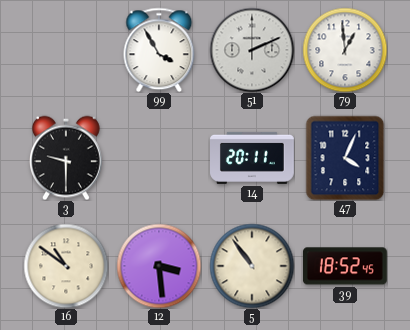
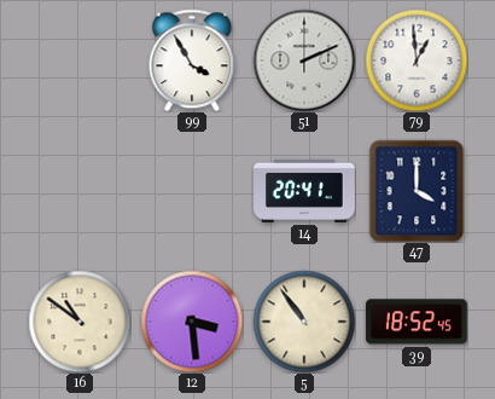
3: 9:30 -> none
14: 20:11 -> 20:41
47: 4:04 -> 4:00
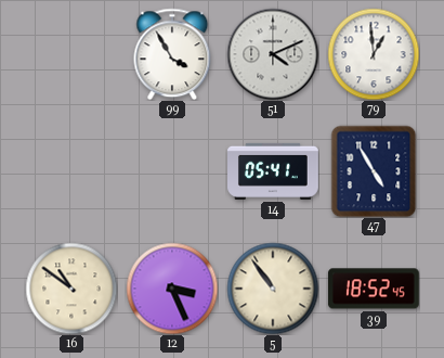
51: 2:11 -> 4:11
14: 20:41 -> 05:41
47: 4:00 -> 4:55
12: 3:29 -> 3:26
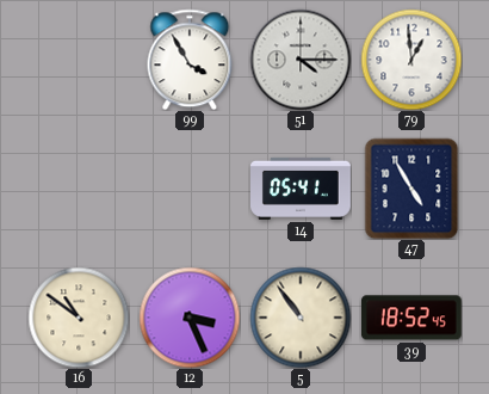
51: 4:11 -> 4:15
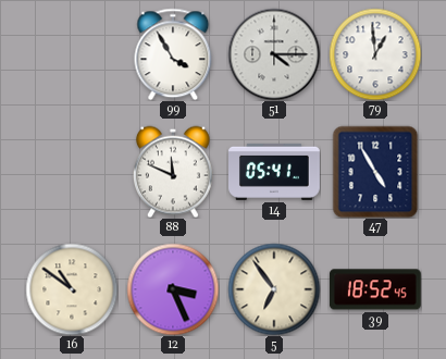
88: none -> 11:49
5: 10:54 -> 6:54
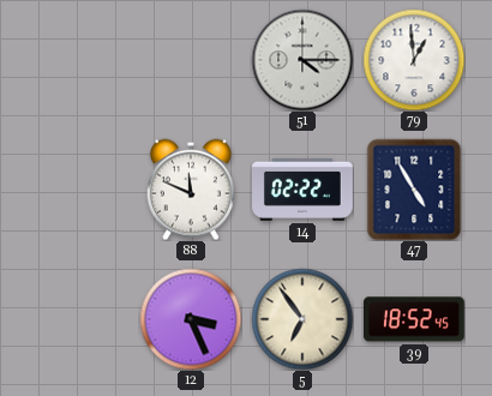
99: 3:55 -> none
14: 05:41 -> 02:22
16: 10:51 -> none
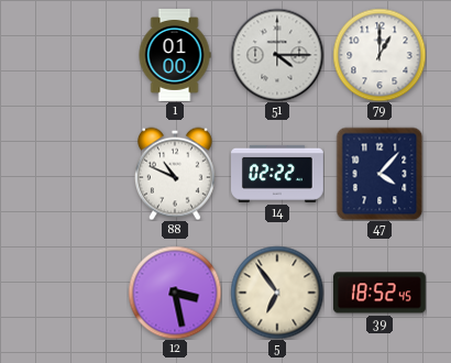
1: none -> 01:00
79: 12:59 -> 1:00
88: 11:49 -> 10:49
47: 4:55 -> 4:07
12: 3:26 -> 3:28
